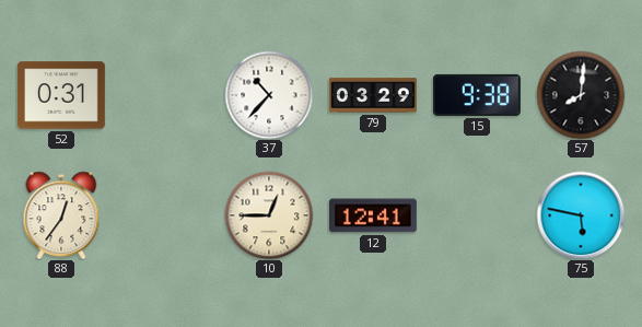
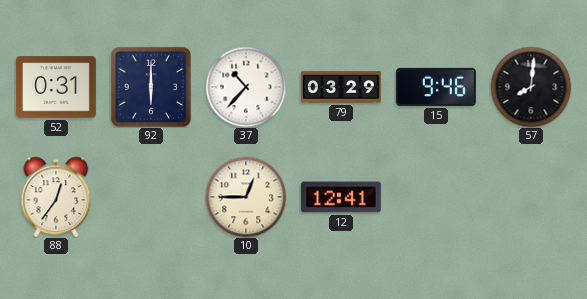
92: none -> 6:00
15: 9:38 -> 9:46
75: 5:47 -> none
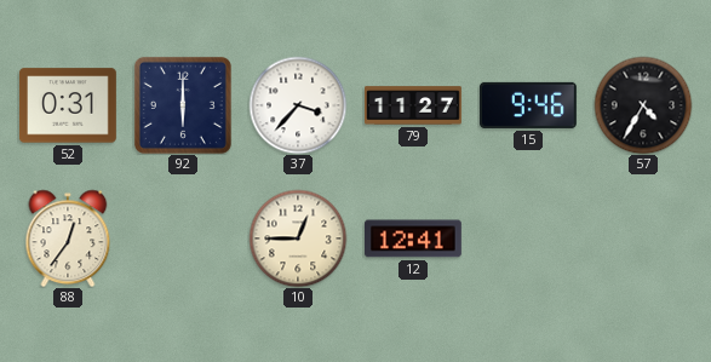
37: 10:37 -> 3:37
79: 03:29 -> 11:27
57: 8:01 -> 4:35
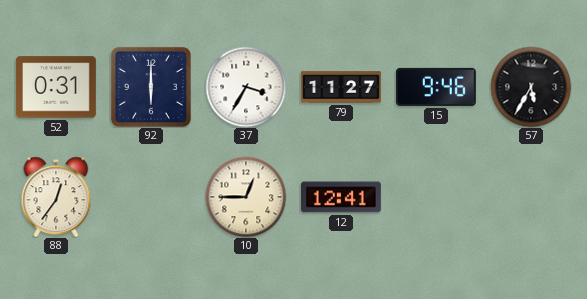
37: 3:37 -> 3:35
57: 4:35 -> 5:35
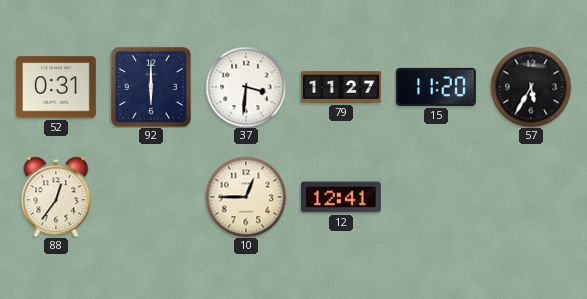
37: 3:35 -> 3:31
15: 9:46 -> 11:20
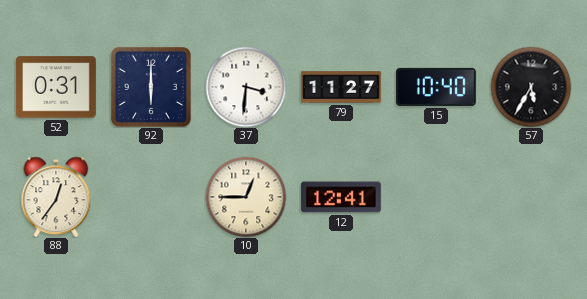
15: 11:20 -> 10:40
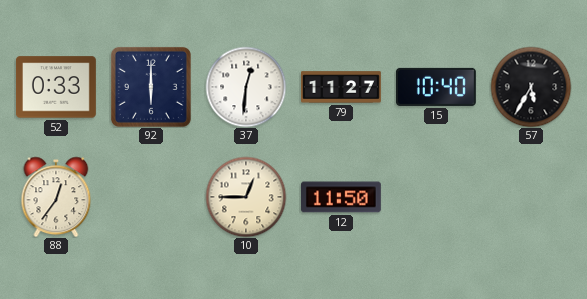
52: 0:31 -> 0:33
37: 3:31 -> 12:31
12: 12:41 -> 11:50
